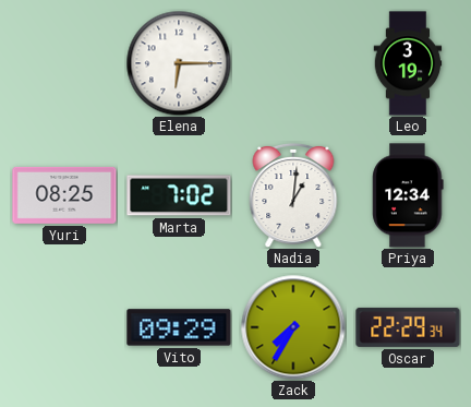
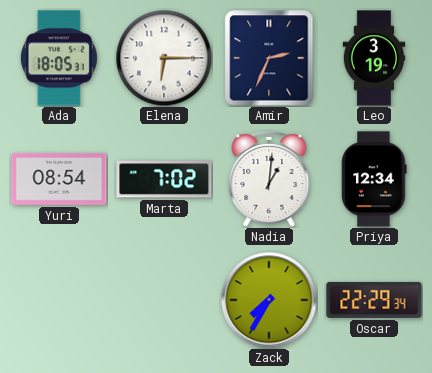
Ada: none -> 18:05
Amir: none -> 2:34
Yuri: 08:25 -> 08:54
Vito: 09:29 -> none
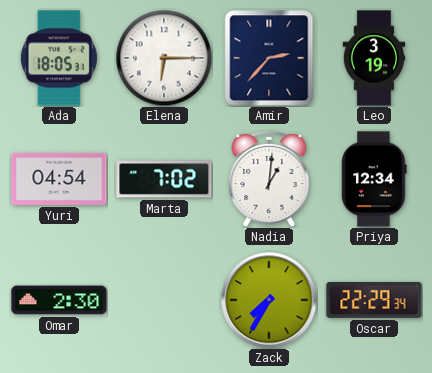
Amir: 2:34 -> 2:37
Yuri: 08:54 -> 04:54
Omar: none -> 2:30
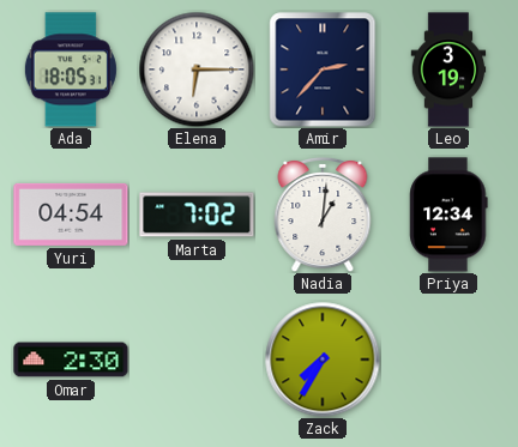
Oscar: 22:29 -> none
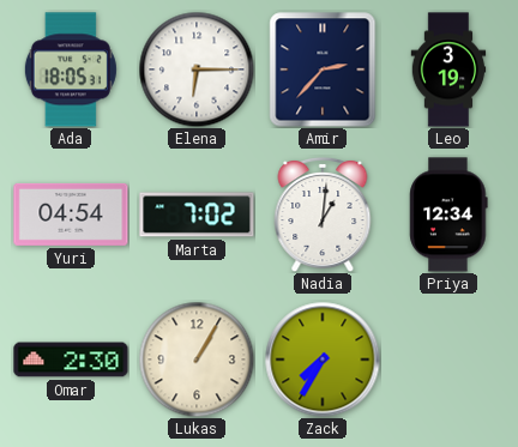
Lukas: none -> 1:05
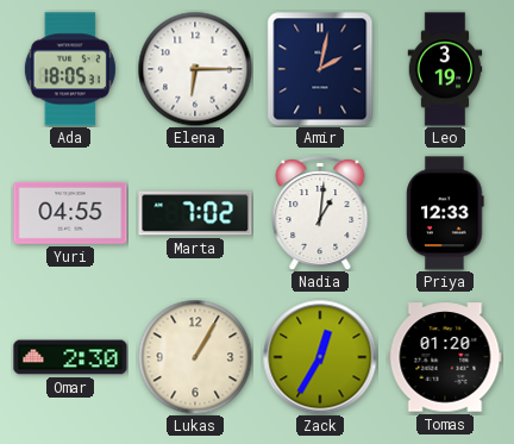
Amir: 2:37 -> 2:02
Yuri: 04:54 -> 04:55
Priya: 12:34 -> 12:33
Zack: 7:35 -> 12:35
Tomas: none -> 01:20
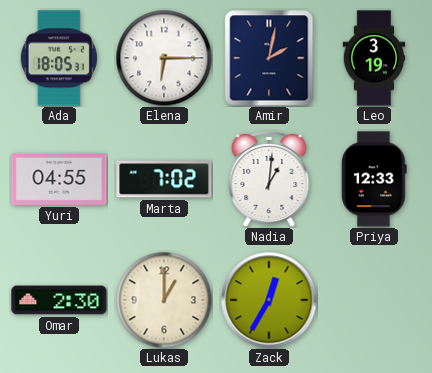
Lukas: 1:05 -> 1:00
Tomas: 01:20 -> none
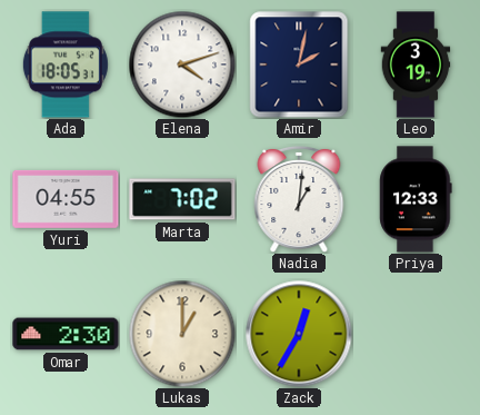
Elena: 6:15 -> 4:12
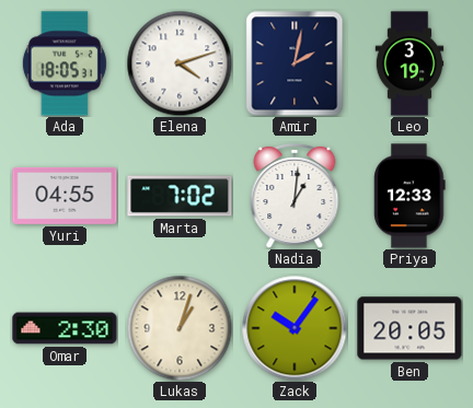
Lukas: 1:00 -> 1:03
Zack: 12:35 -> 10:06
Ben: none -> 20:05
